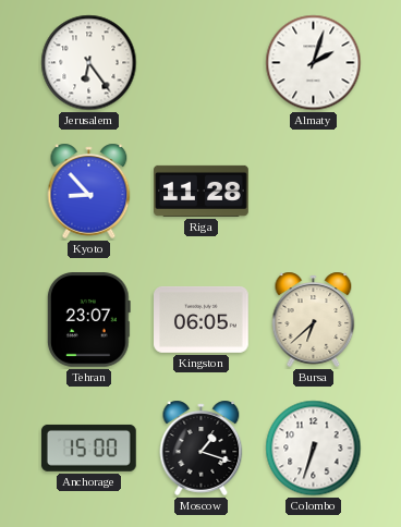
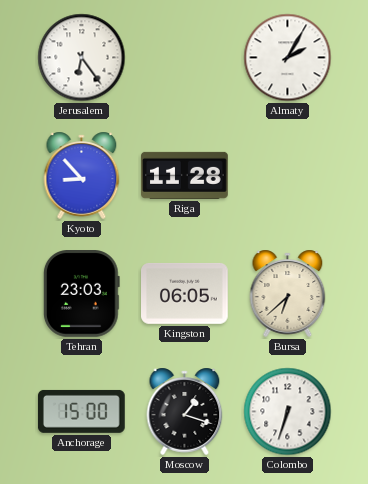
Almaty: 2:03 -> 2:05
Tehran: 23:07 -> 23:03
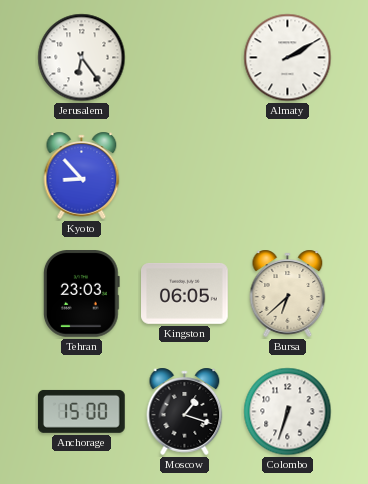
Almaty: 2:05 -> 2:10
Riga: 11:28 -> none
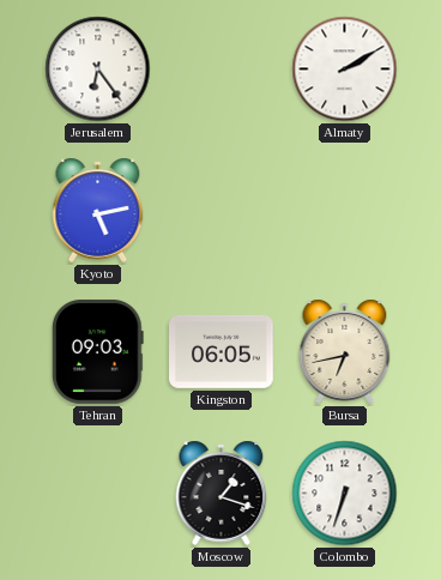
Kyoto: 8:53 -> 5:13
Tehran: 23:03 -> 09:03
Bursa: 6:38 -> 6:43
Anchorage: 15:00 -> none
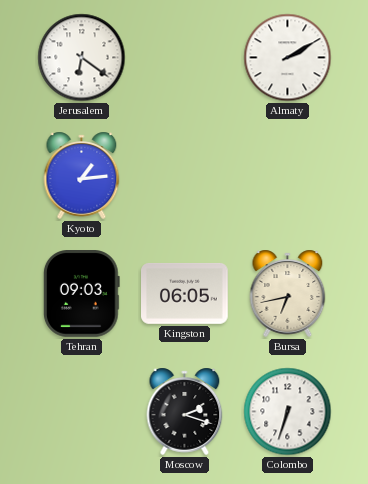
Jerusalem: 6:24 -> 6:21
Kyoto: 5:13 -> 1:14
Moscow: 1:18 -> 2:18
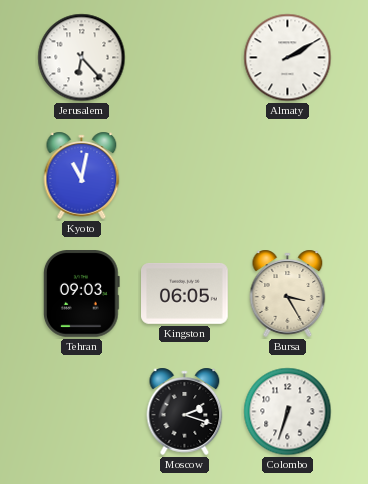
Jerusalem: 6:21 -> 6:23
Kyoto: 1:14 -> 11:02
Bursa: 6:43 -> 3:25
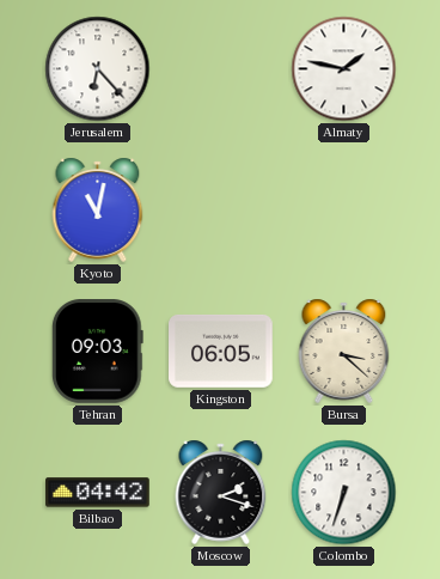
Almaty: 2:10 -> 1:47
Bursa: 3:25 -> 3:22
Bilbao: none -> 04:42
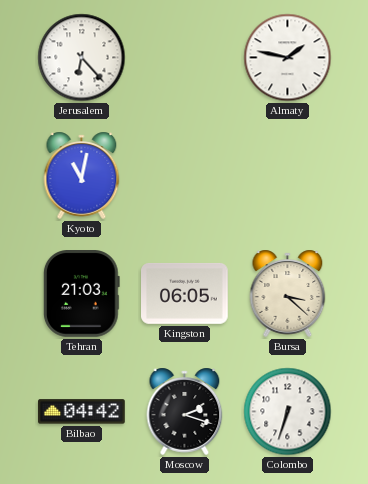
Tehran: 09:03 -> 21:03
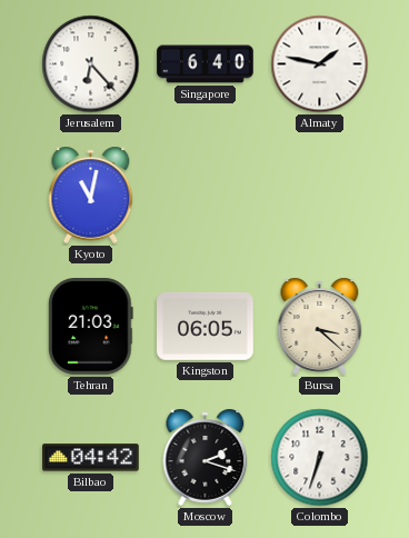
Singapore: none -> 6:40
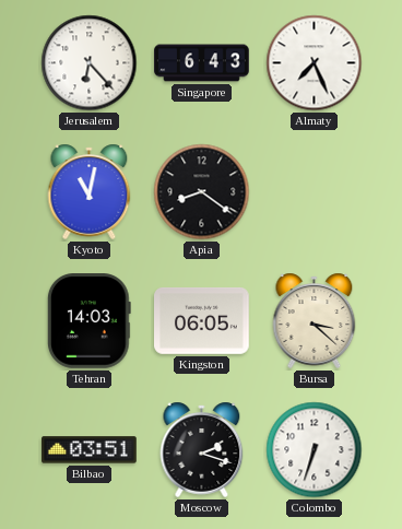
Singapore: 6:40 -> 6:43
Almaty: 1:47 -> 7:26
Apia: none -> 8:21
Tehran: 21:03 -> 14:03
Bilbao: 04:42 -> 03:51
